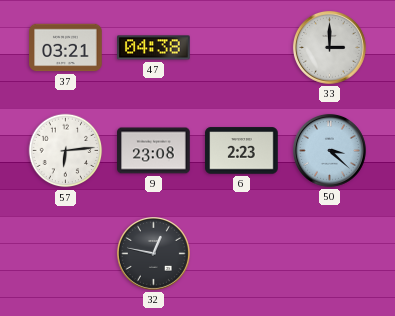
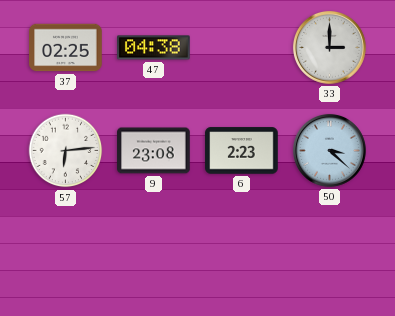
37: 03:21 -> 02:25
32: 12:47 -> none
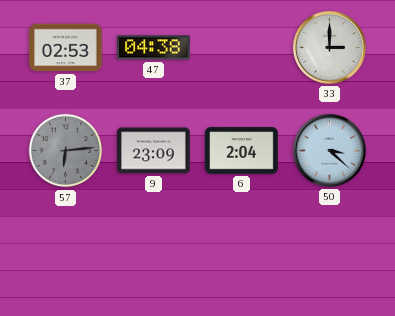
37: 02:25 -> 02:53
57 dial: white -> grey
9: 23:08 -> 23:09
6: 2:23 -> 2:04
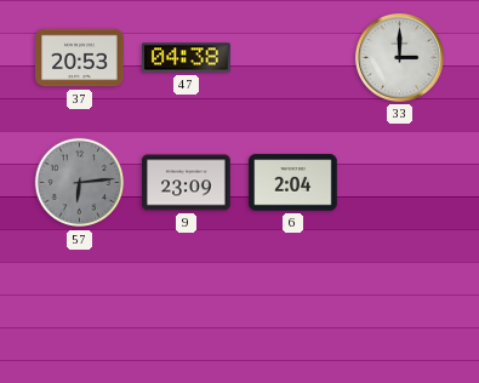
37: 02:53 -> 20:53
50: 3:22 -> none
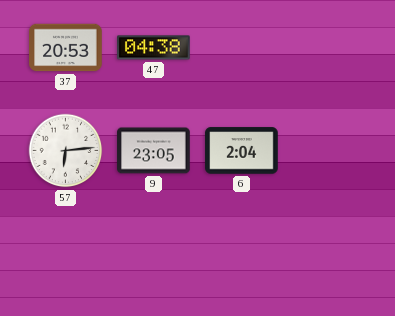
33: 3:00 -> none
57 dial: grey -> white
9: 23:09 -> 23:05
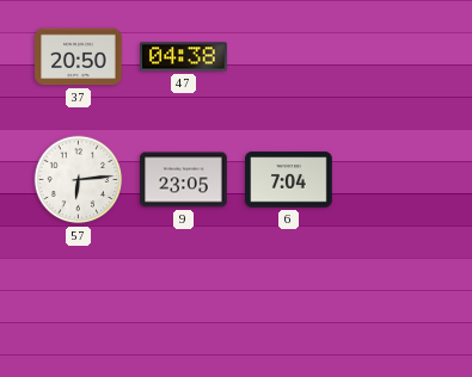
37: 20:53 -> 20:50
6: 2:04 -> 7:04
